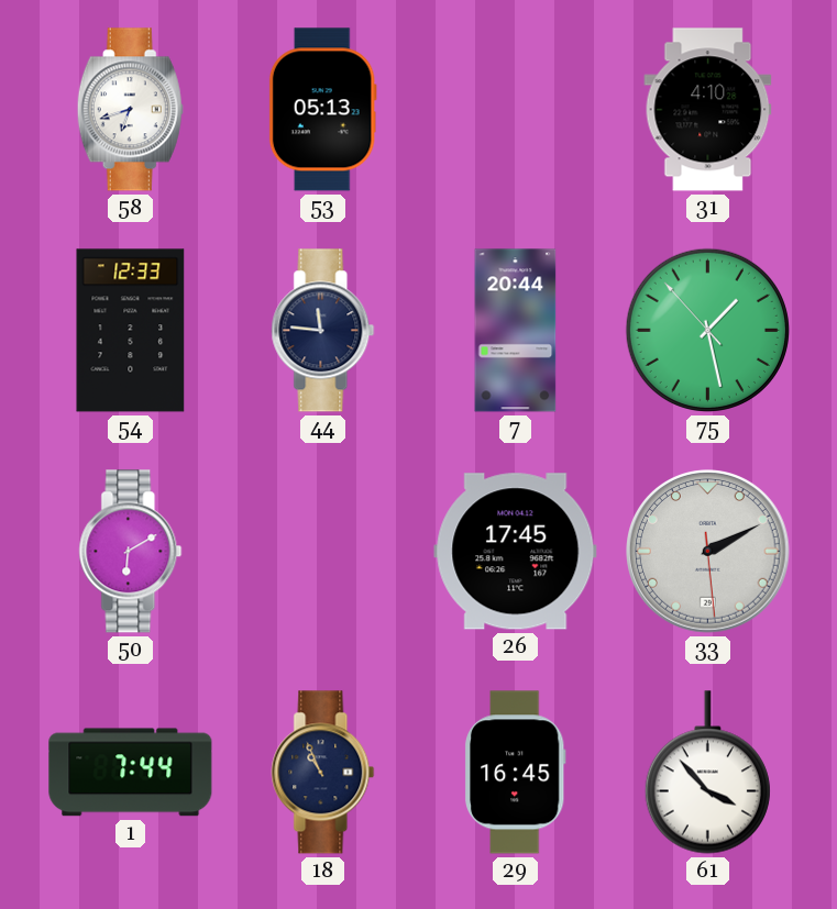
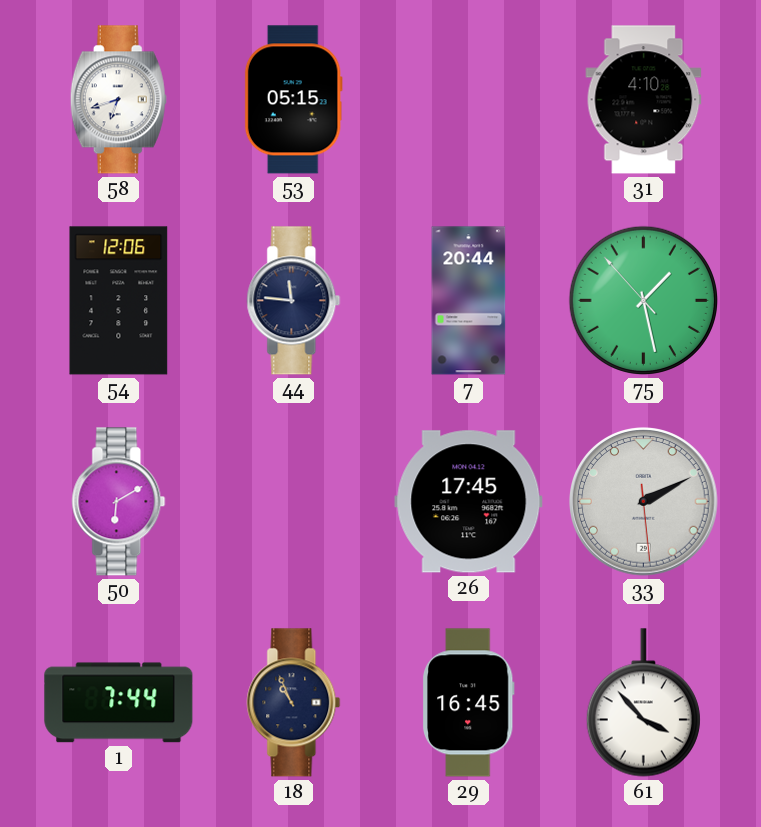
53: 05:13 -> 05:15
54: 12:33 -> 12:06
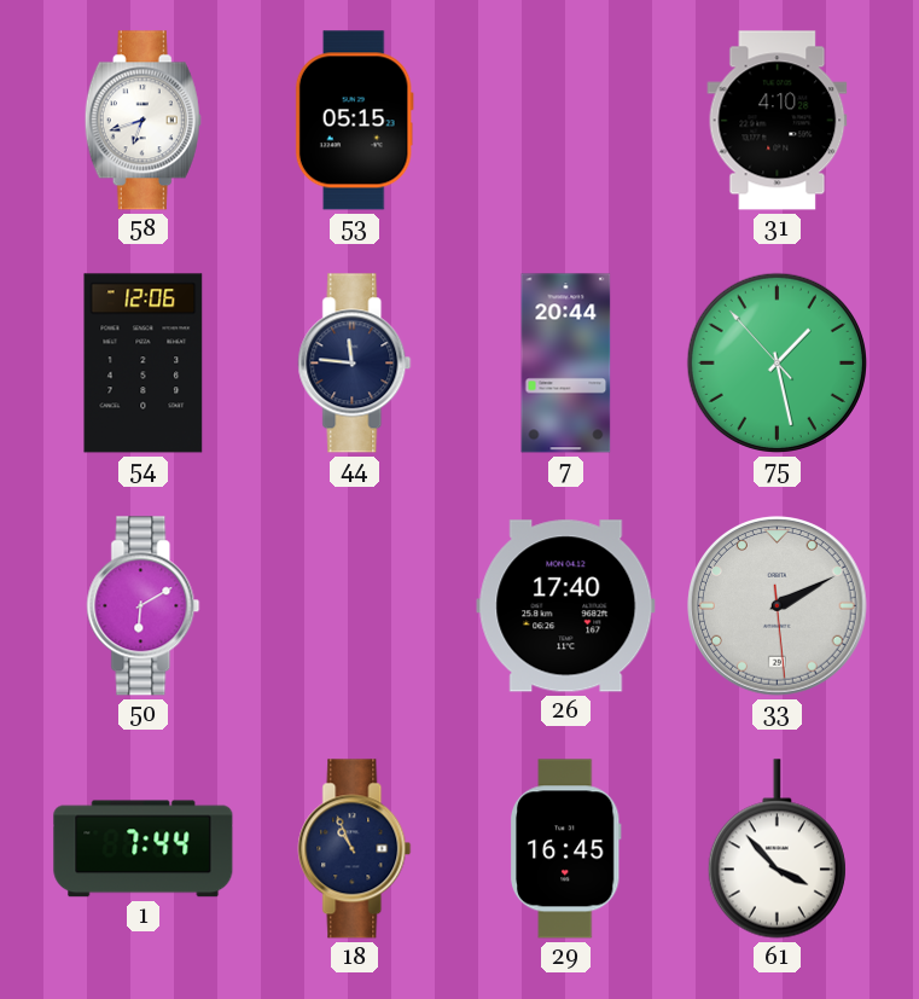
26: 17:45 -> 17:40
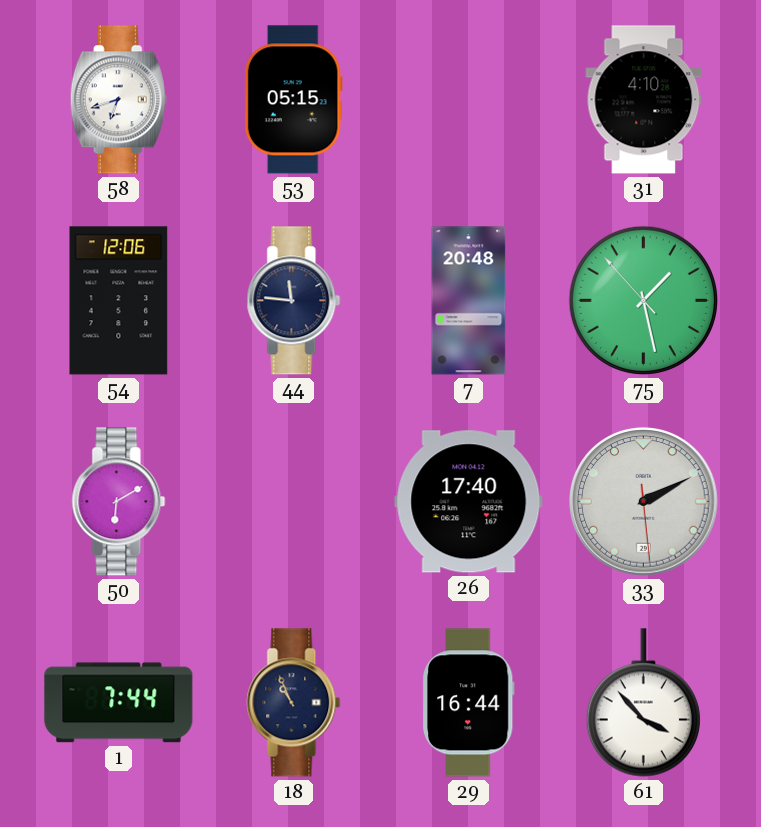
7: 20:44 -> 20:48
29: 16:45 -> 16:44
